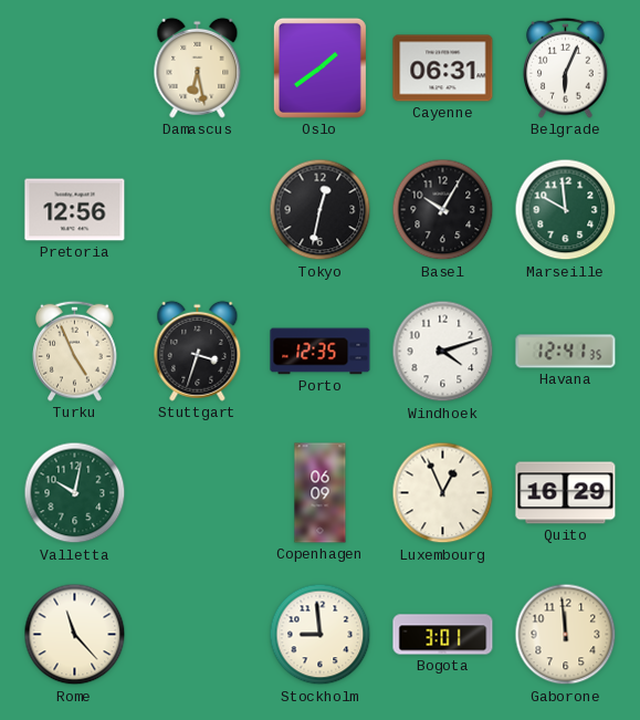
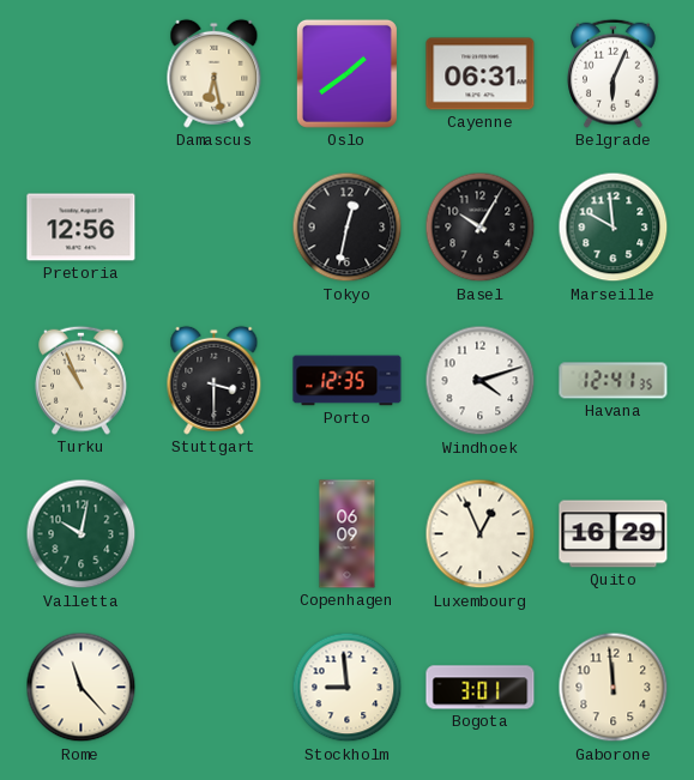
Turku: 4:56 -> 10:56
Stuttgart: 3:33 -> 3:30
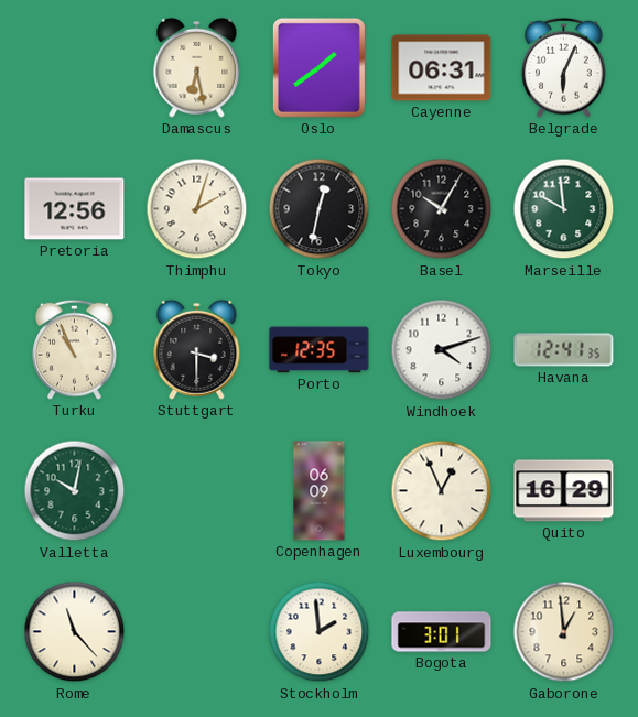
Thimphu: none -> 2:03
Stockholm: 8:59 -> 1:59
Gaborone: 11:59 -> 12:59
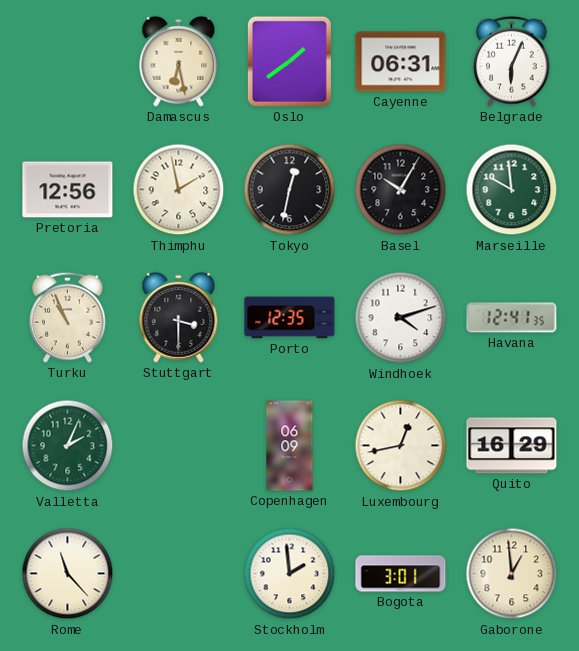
Thimphu: 2:03 -> 1:58
Valletta: 10:02 -> 2:04
Luxembourg: 12:56 -> 12:43
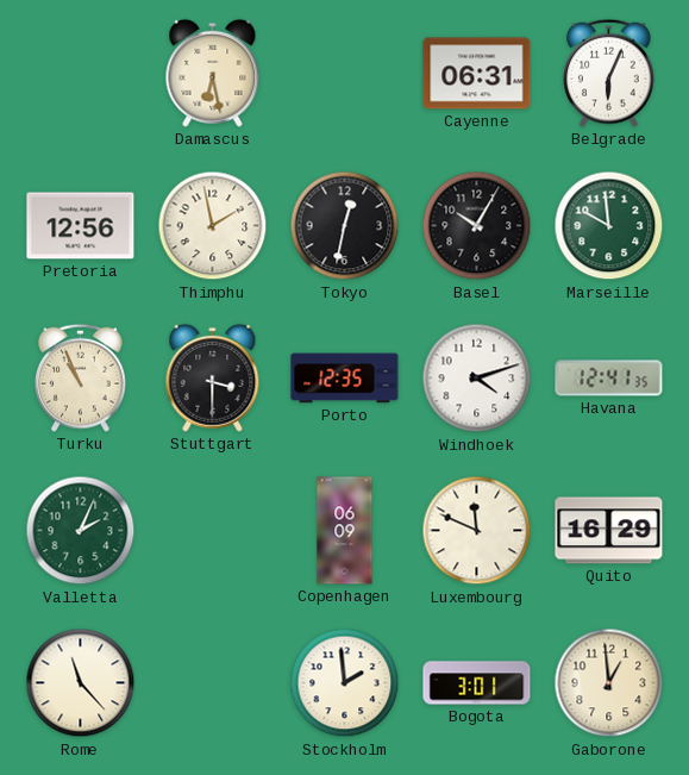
Oslo: 1:39 -> none
Luxembourg: 12:43 -> 11:49
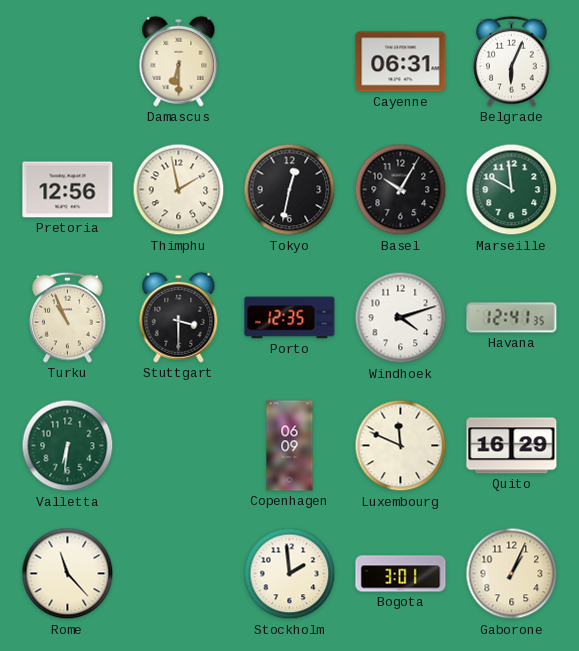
Damascus: 6:28 -> 6:30
Valletta: 2:04 -> 6:31
Gaborone: 12:59 -> 1:04
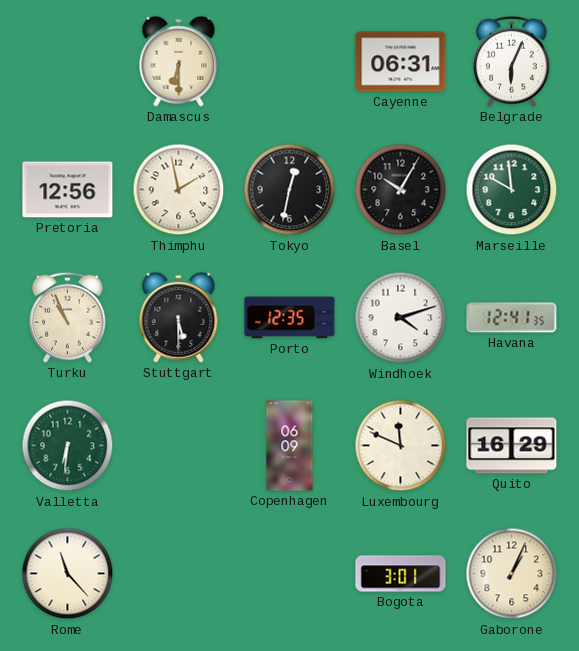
Stuttgart: 3:30 -> 5:30
Stockholm: 1:59 -> none
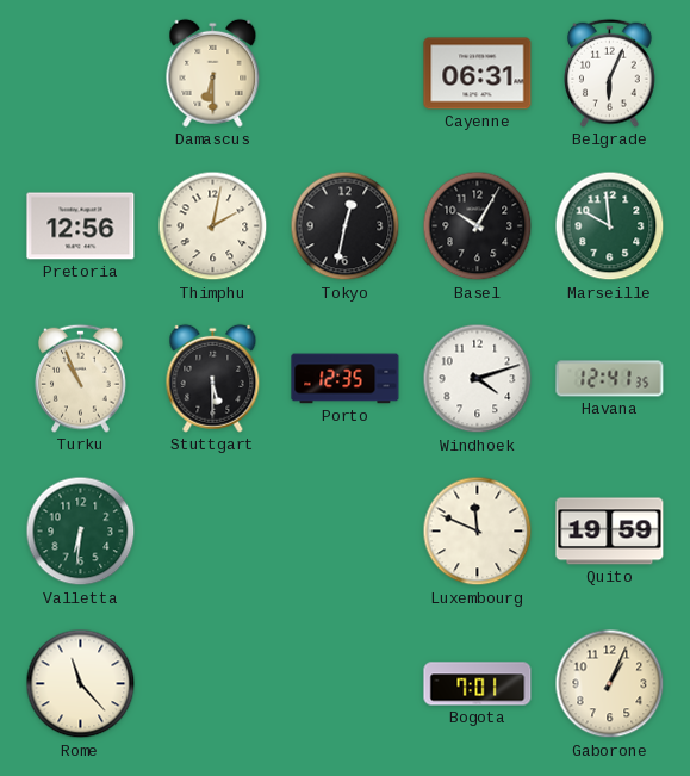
Thimphu: 1:58 -> 2:02
Copenhagen: 06:09 -> none
Quito: 16:29 -> 19:59
Bogota: 3:01 -> 7:01
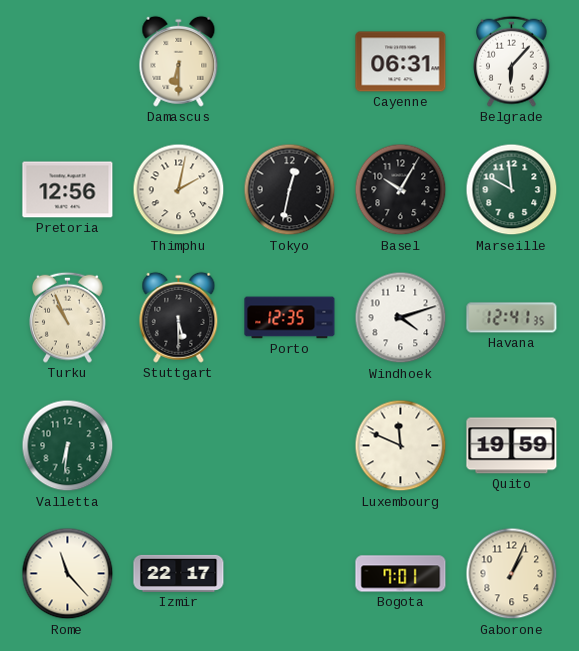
Belgrade: 6:04 -> 6:07
Izmir: none -> 22:17
